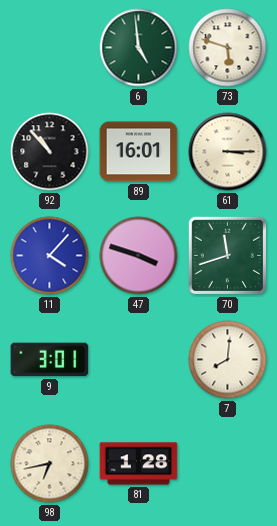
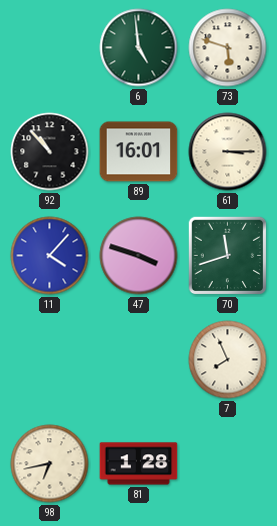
9: 3:01 -> none
7: 8:01 -> 7:56
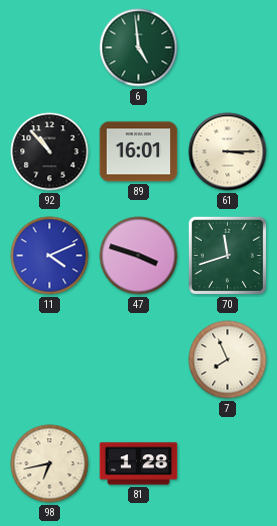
73: 5:48 -> none
11: 4:07 -> 4:11
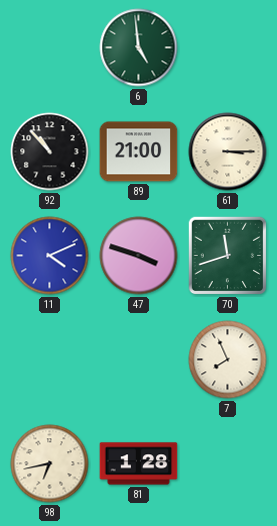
89: 16:01 -> 21:00
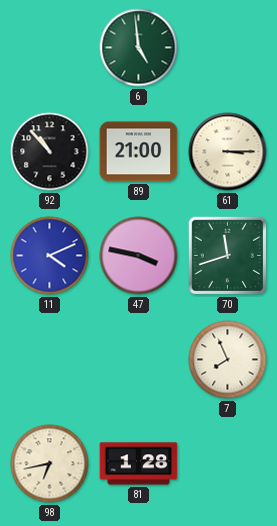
47: 3:48 -> 3:47
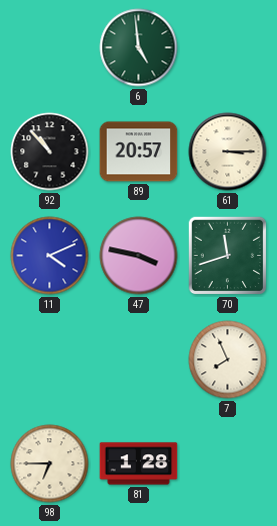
89: 21:00 -> 20:57
98: 6:43 -> 6:45
